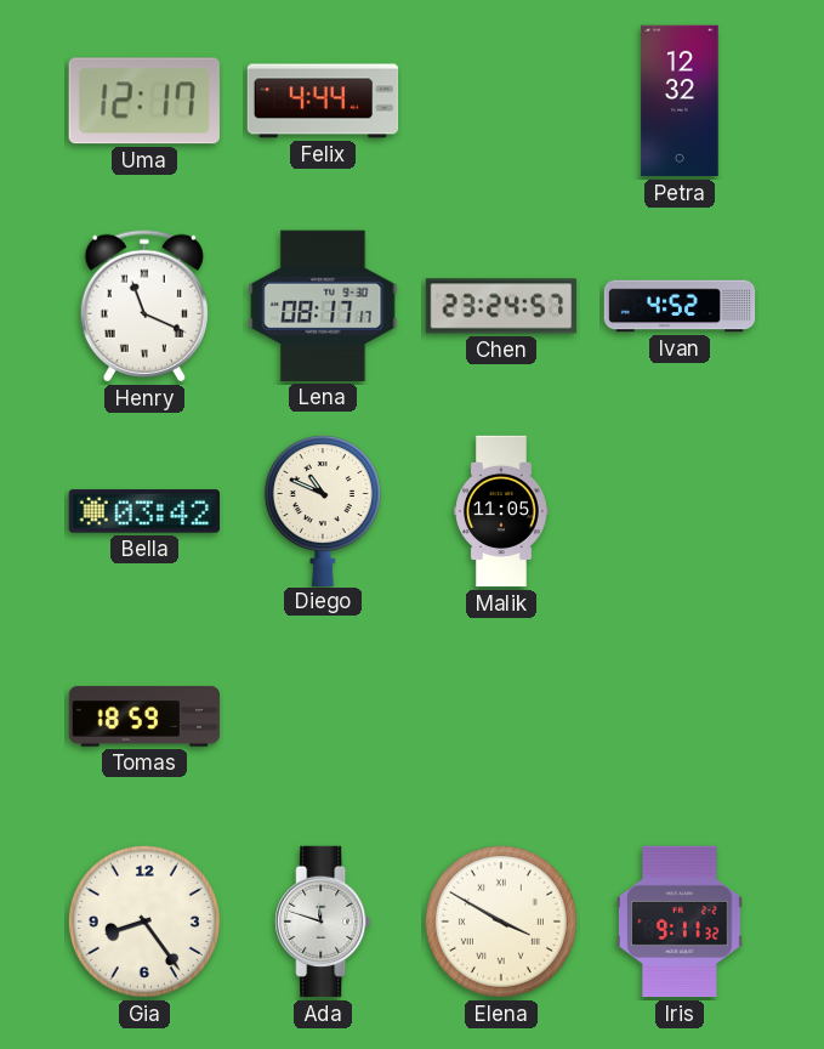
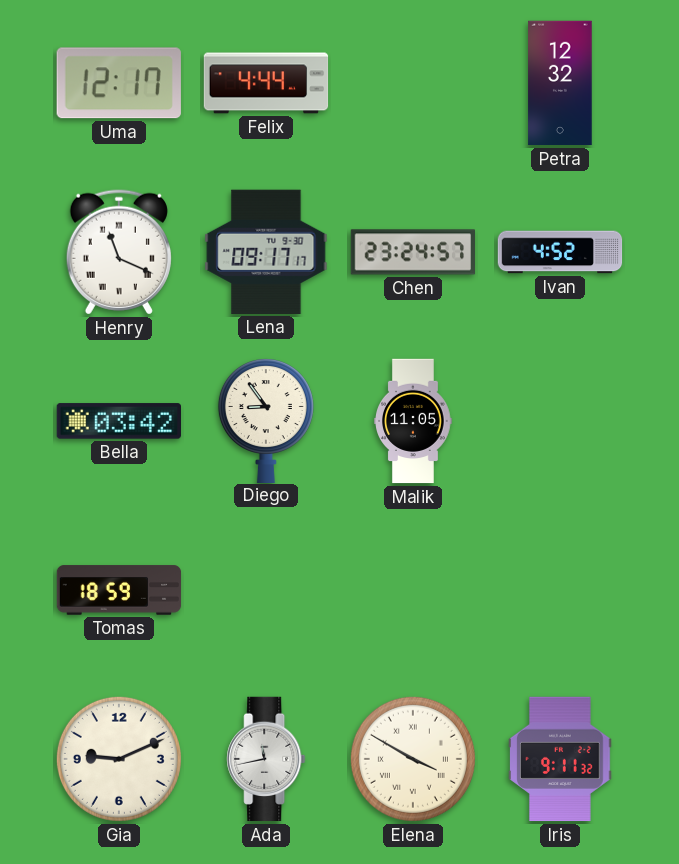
Lena: 08:17 -> 09:17
Diego: 10:49 -> 8:54
Gia: 8:24 -> 9:11
Ada: 11:48 -> 11:43
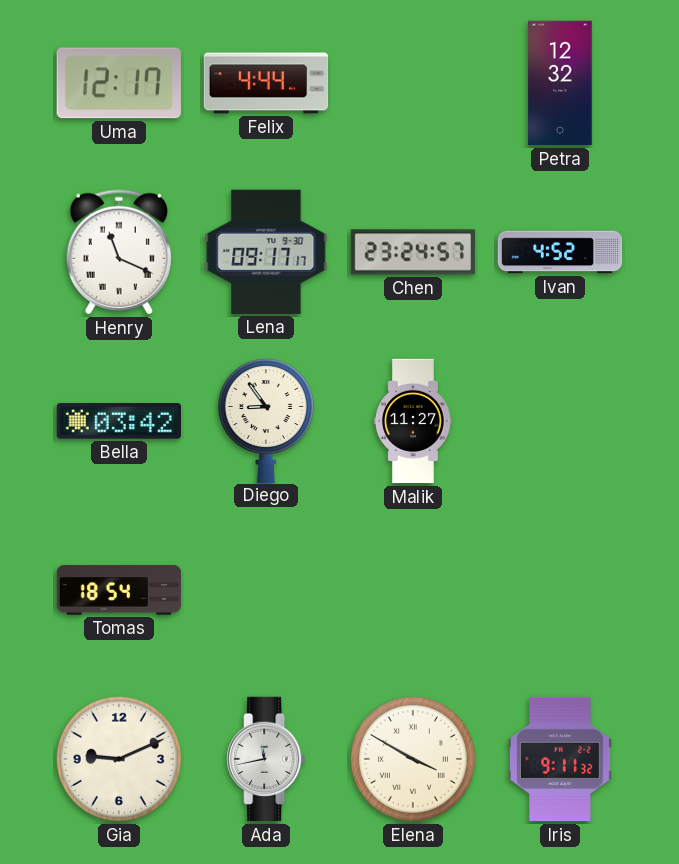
Malik: 11:05 -> 11:27
Tomas: 18:59 -> 18:54
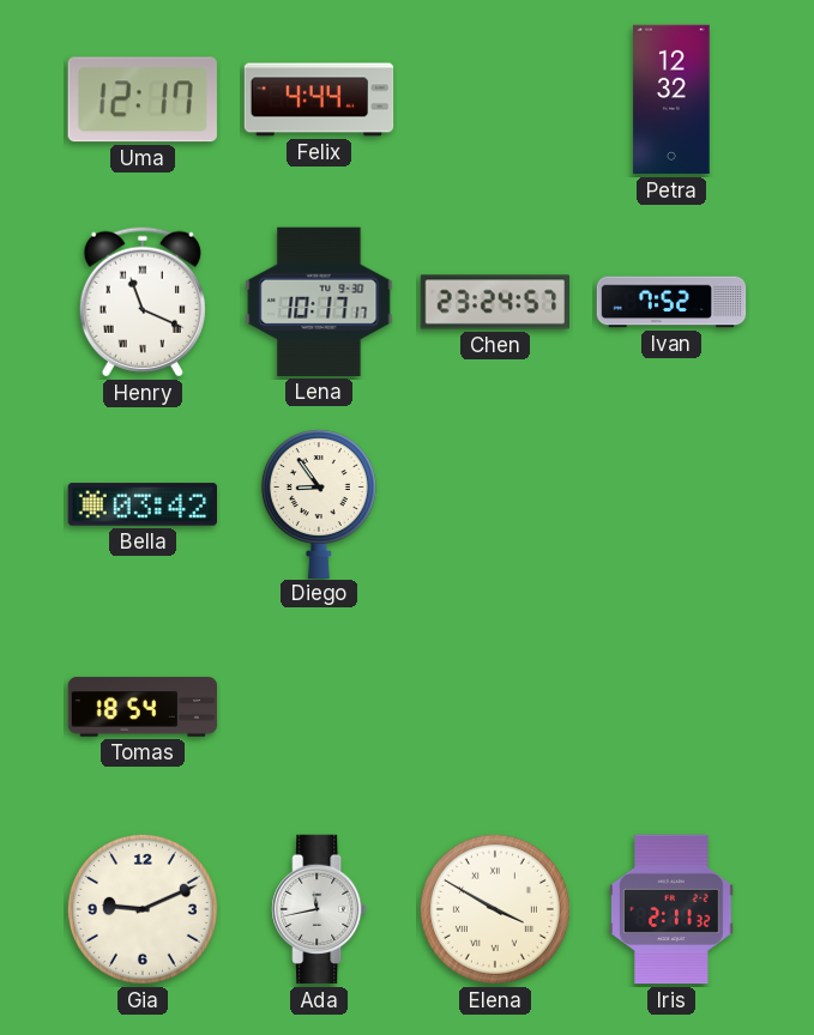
Lena: 09:17 -> 10:17
Ivan: 4:52 -> 7:52
Malik: 11:27 -> none
Iris: 9:11 -> 2:11
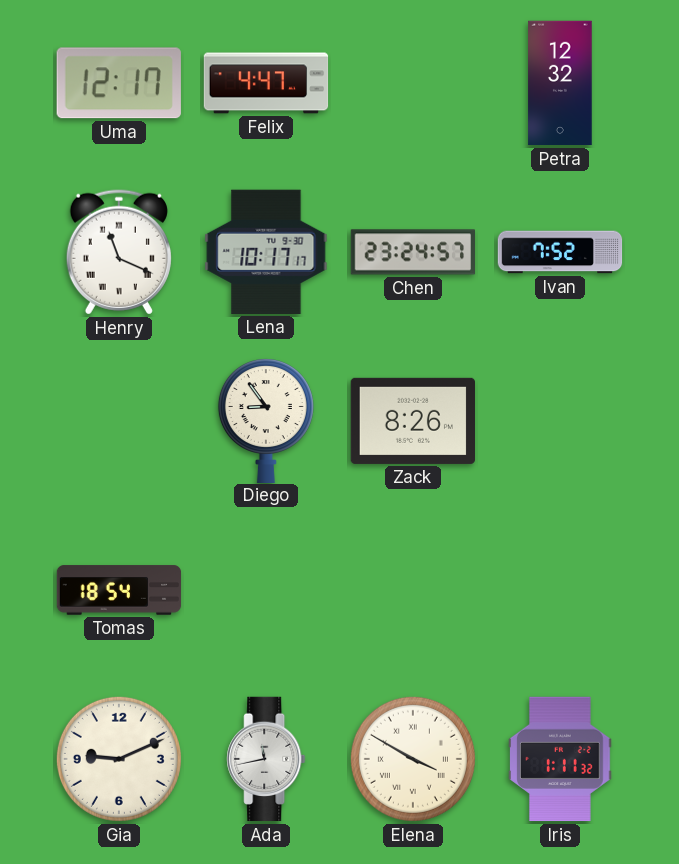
Felix: 4:44 -> 4:47
Bella: 03:42 -> none
Zack: none -> 8:26
Iris: 2:11 -> 1:11
